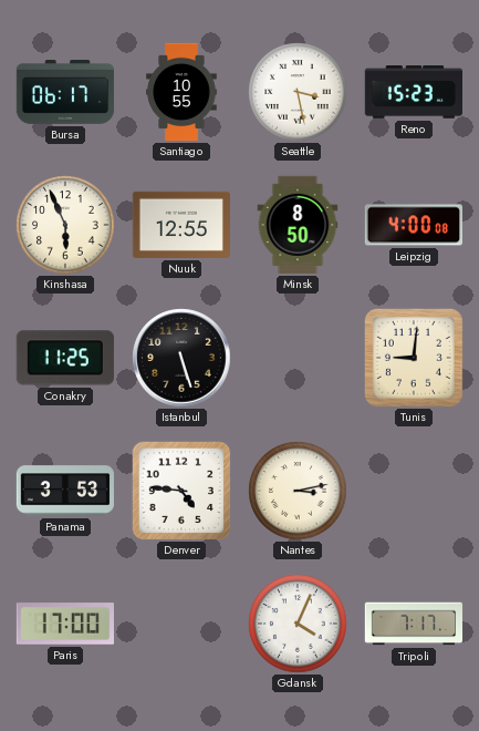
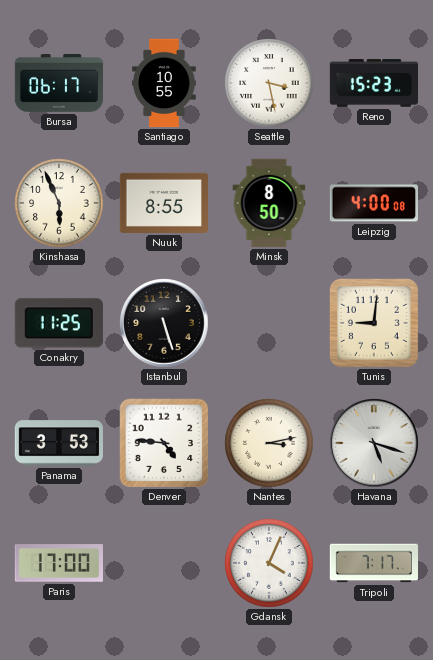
Nuuk: 12:55 -> 8:55
Havana: none -> 5:18
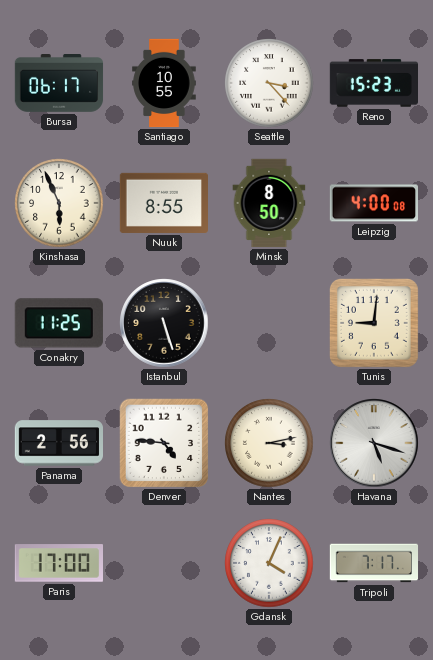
Seattle: 3:28 -> 3:23
Panama: 3:53 -> 2:56
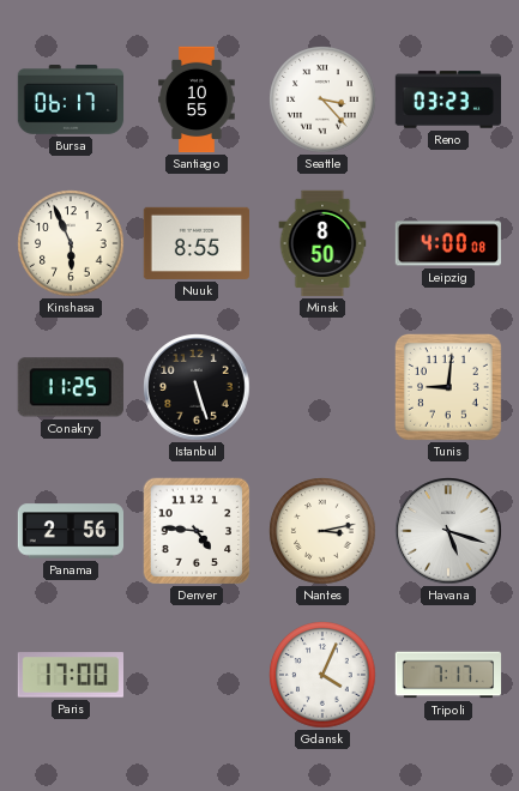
Reno: 15:23 -> 03:23
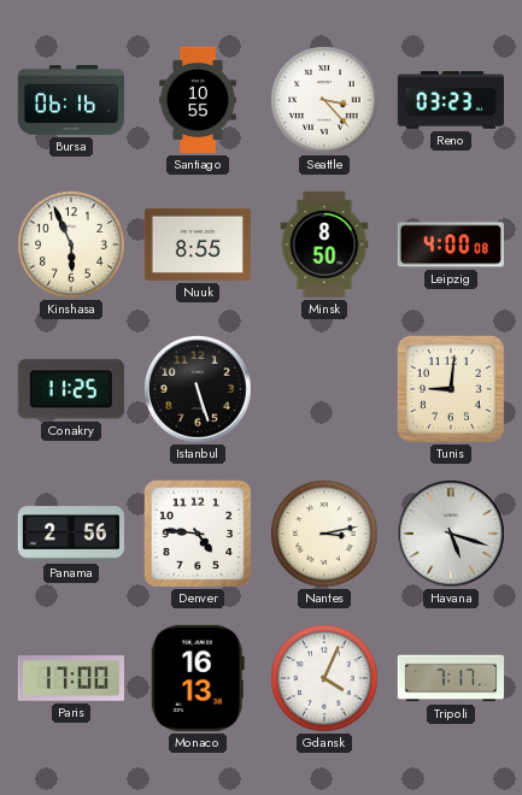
Bursa: 06:17 -> 06:16
Monaco: none -> 16:13
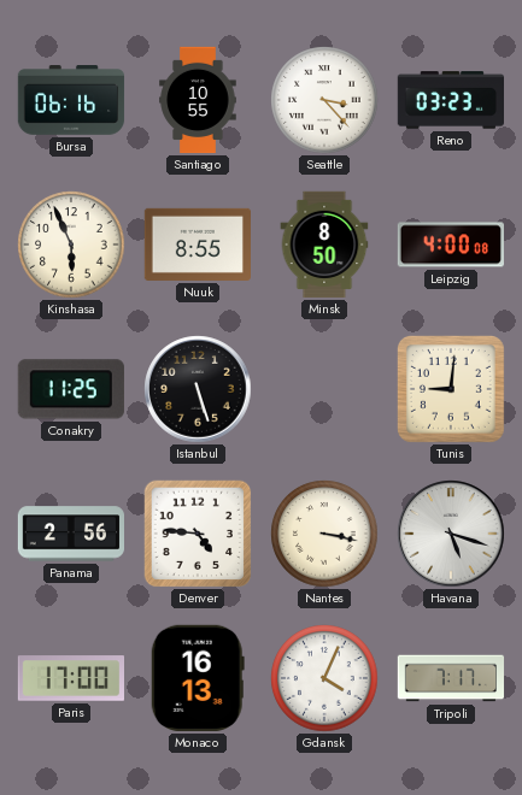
Nantes: 3:13 -> 3:17
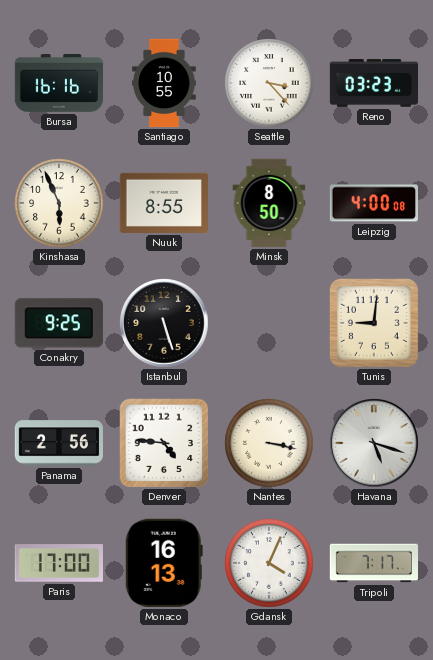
Bursa: 06:16 -> 16:16
Conakry: 11:25 -> 9:25
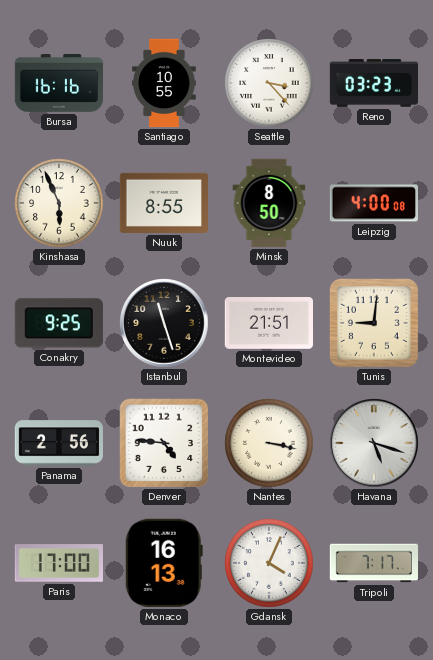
Istanbul: 5:27 -> 11:27
Montevideo: none -> 21:51
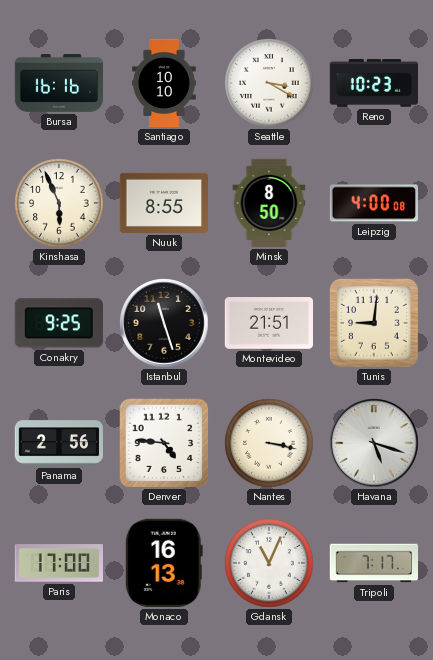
Santiago: 10:55 -> 10:10
Seattle: 3:23 -> 3:20
Reno: 03:23 -> 10:23
Gdansk: 4:04 -> 11:04
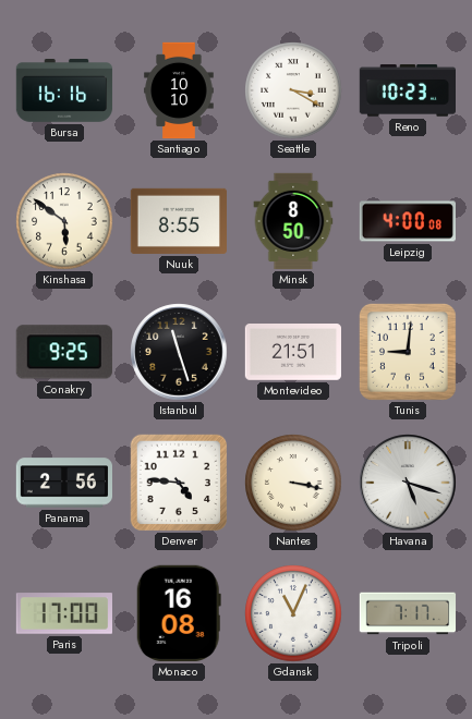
Kinshasa: 5:56 -> 5:51
Monaco: 16:13 -> 16:08
